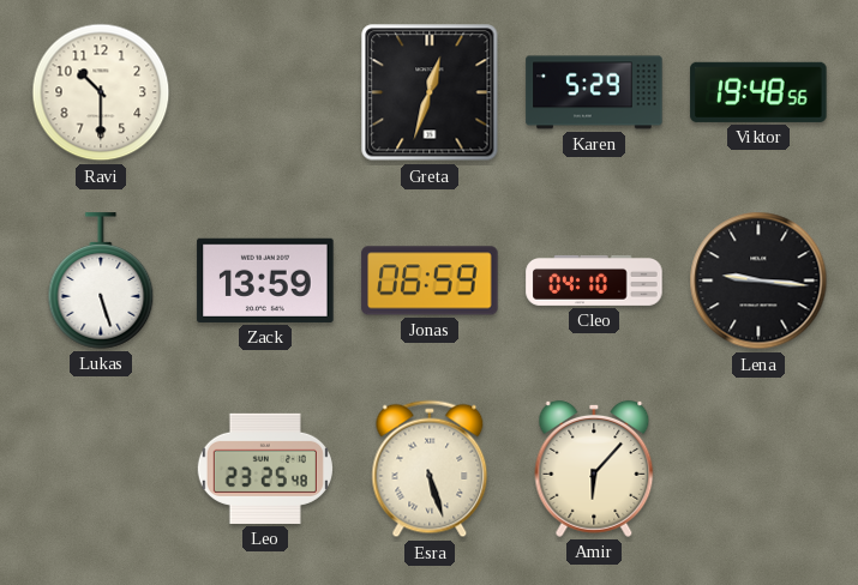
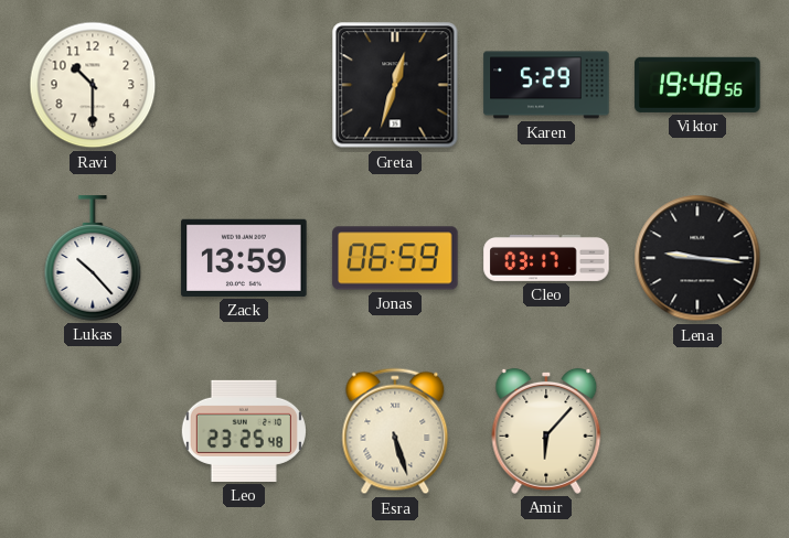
Lukas: 5:27 -> 10:23
Cleo: 04:10 -> 03:17
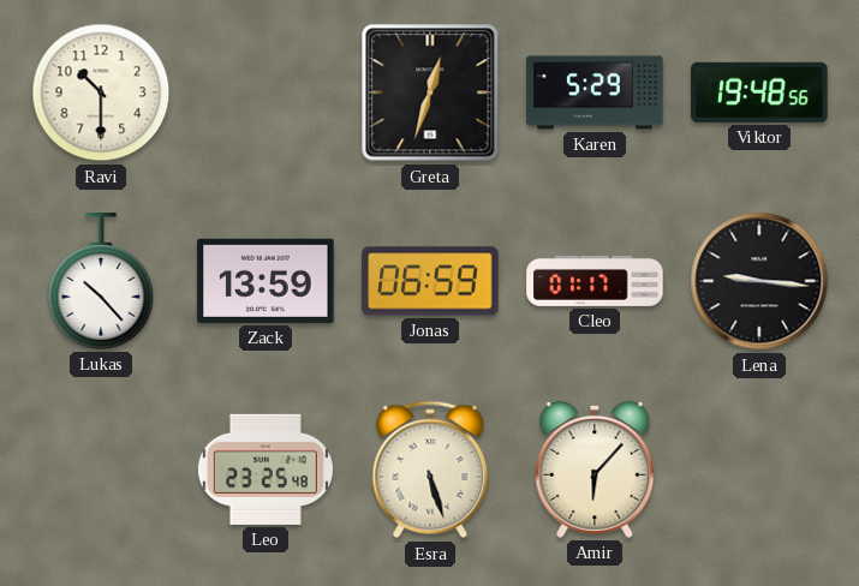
Cleo: 03:17 -> 01:17
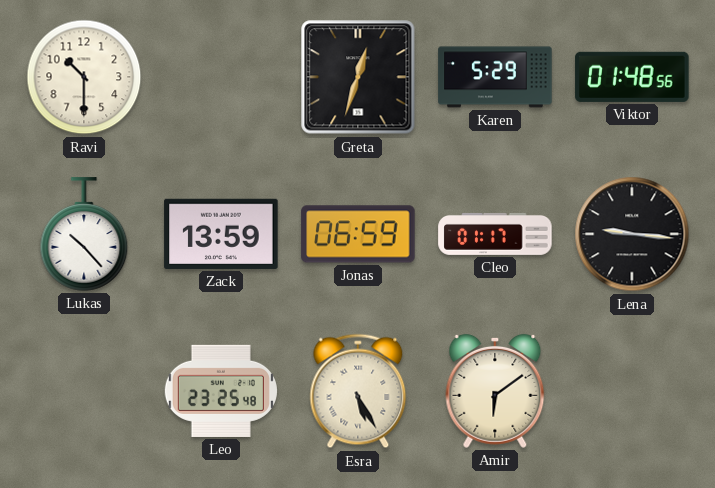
Viktor: 19:48 -> 01:48
Esra: 5:27 -> 5:25
Amir: 6:07 -> 6:09
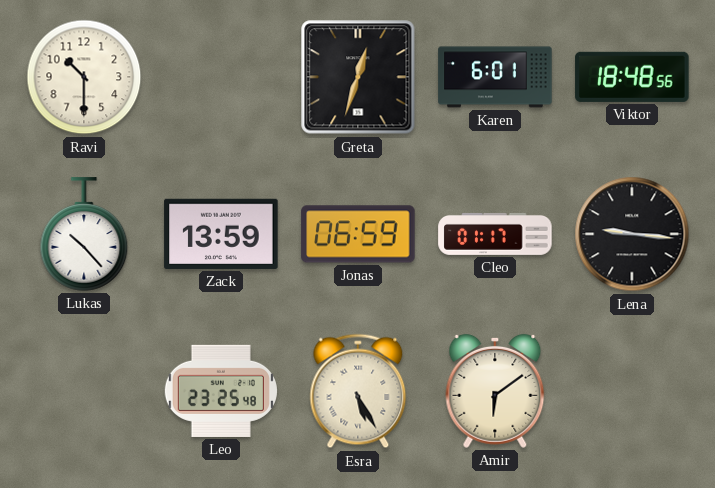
Karen: 5:29 -> 6:01
Viktor: 01:48 -> 18:48
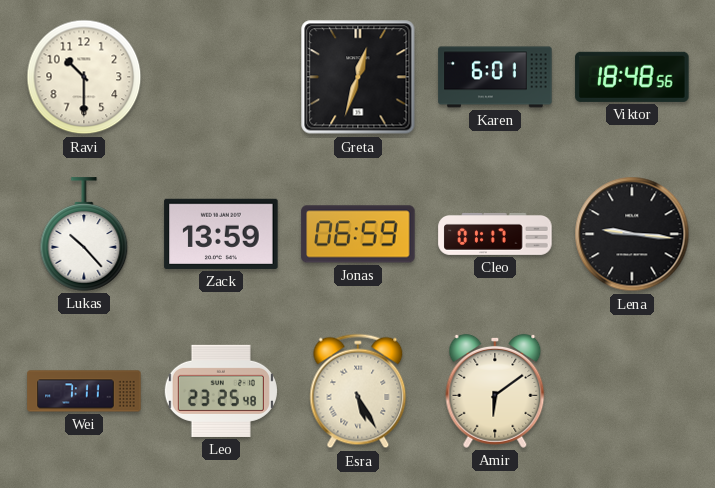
Wei: none -> 7:11
